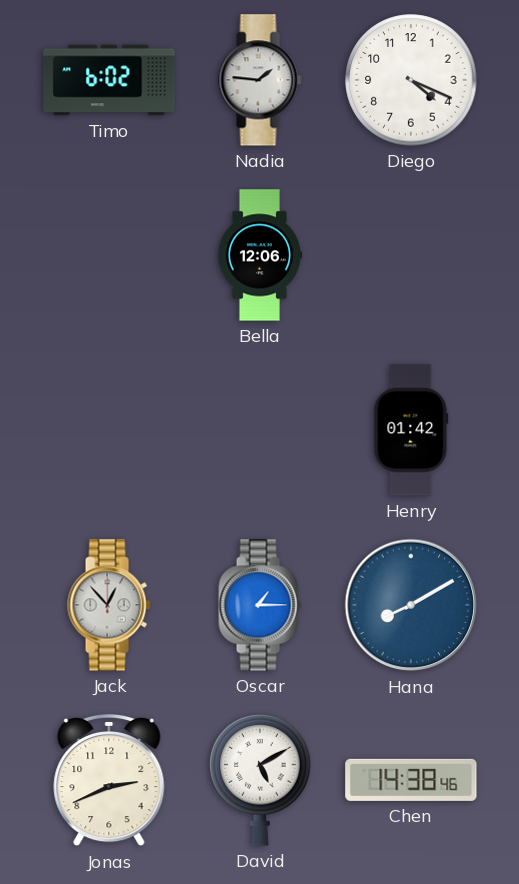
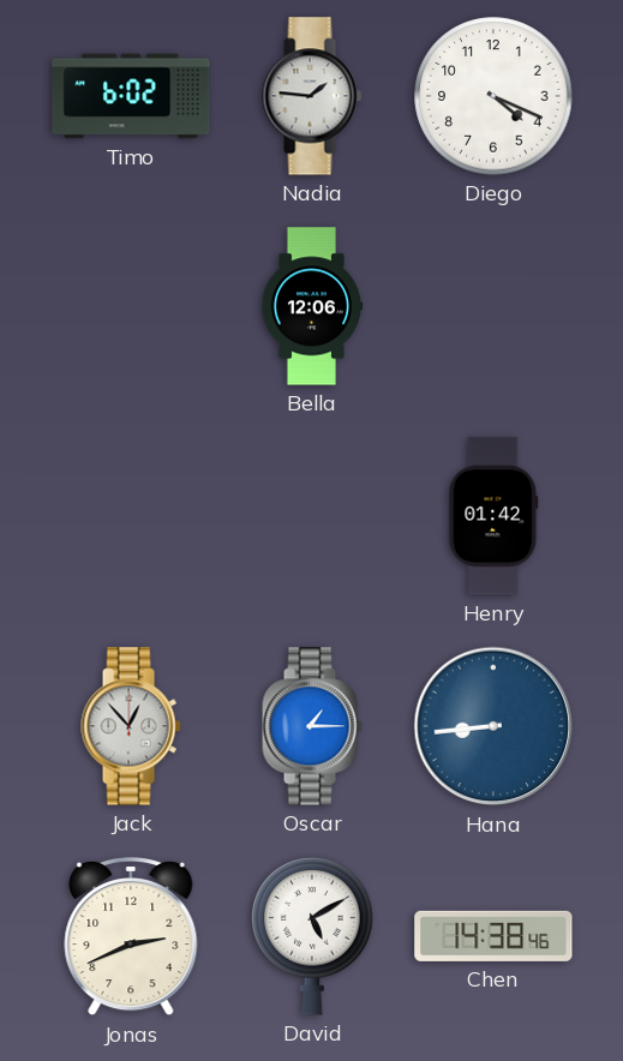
Hana: 8:10 -> 8:44
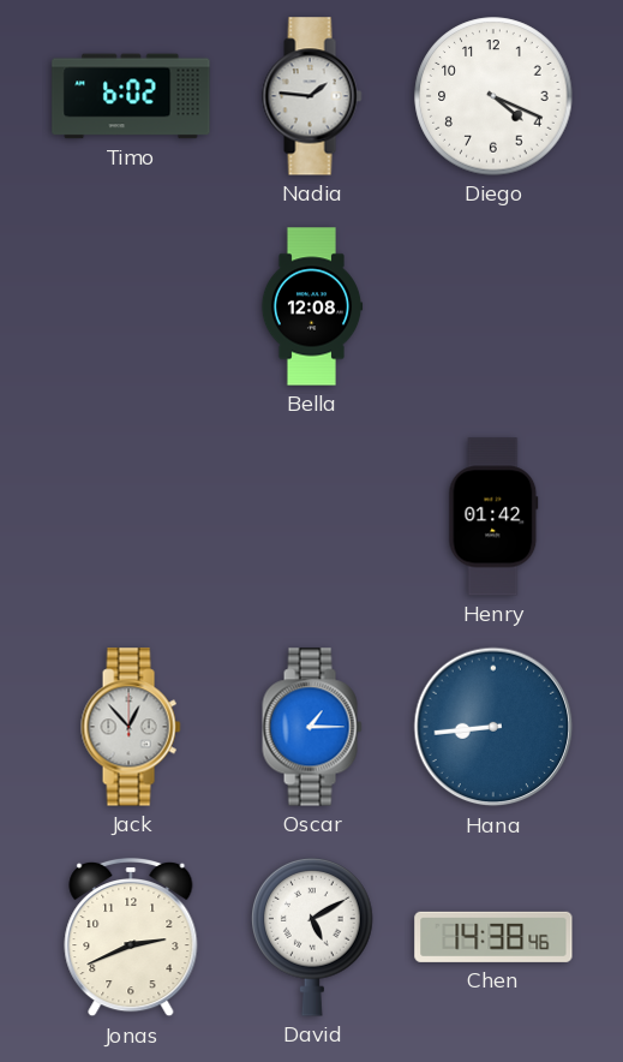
Bella: 12:06 -> 12:08
